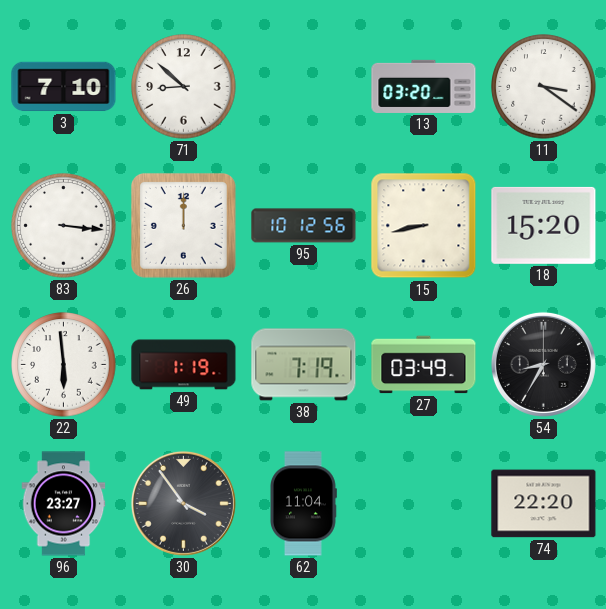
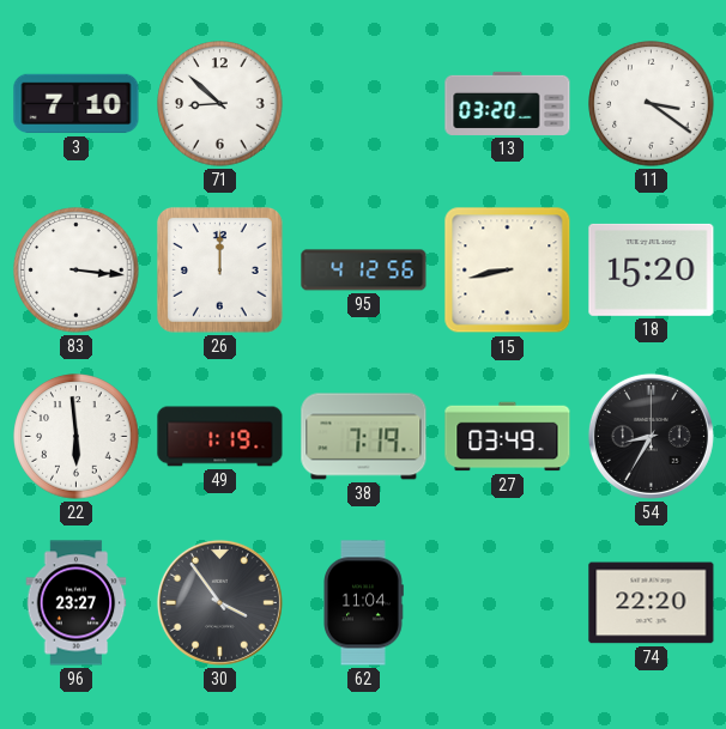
95: 10:12 -> 4:12
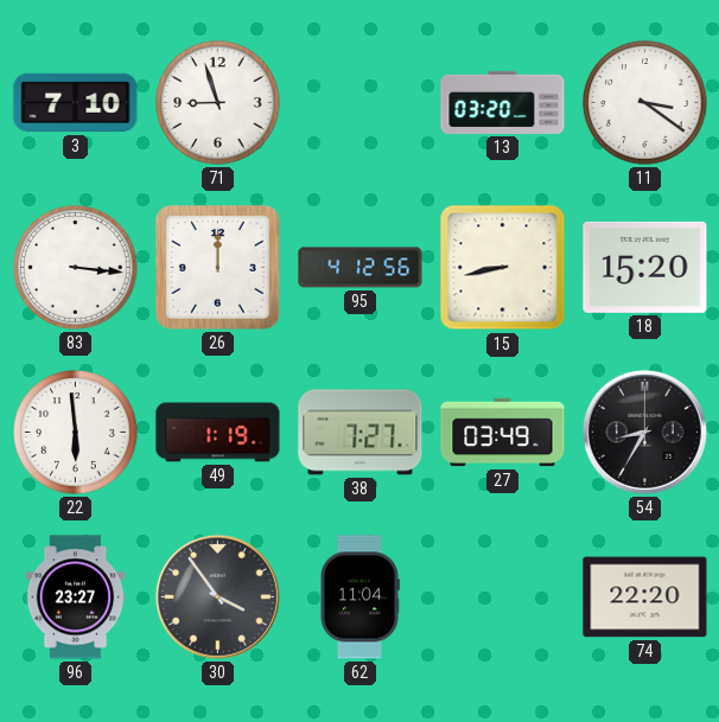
71: 8:52 -> 8:57
38: 7:19 -> 7:27
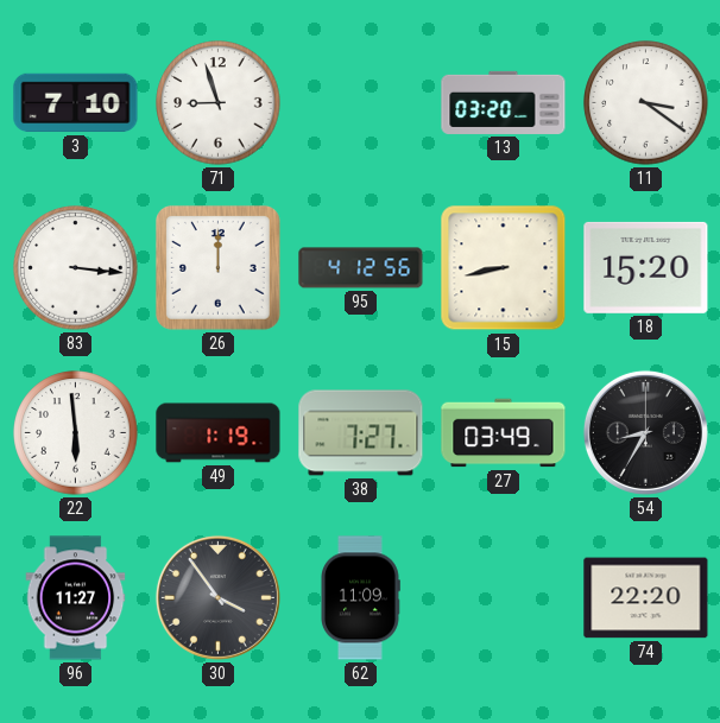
96: 23:27 -> 11:27
62: 11:04 -> 11:09
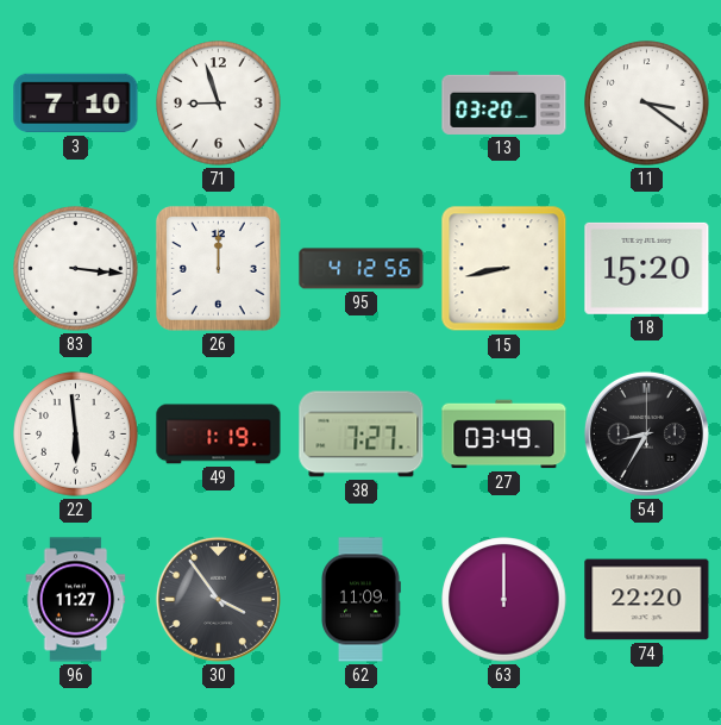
63: none -> 12:00
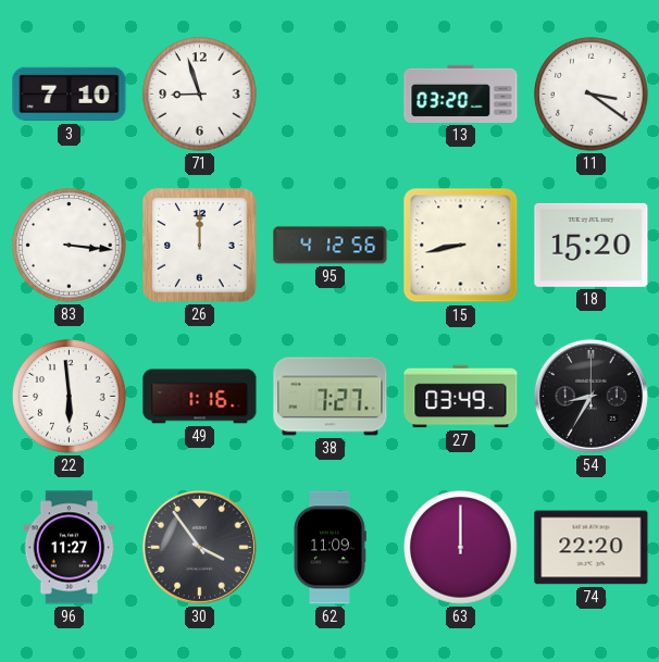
49: 1:19 -> 1:16
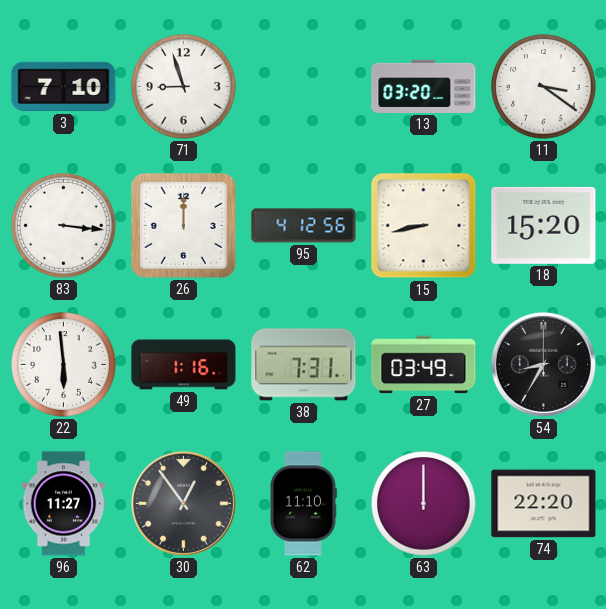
38: 7:27 -> 7:31
30: 3:54 -> 12:54
62: 11:09 -> 11:10
